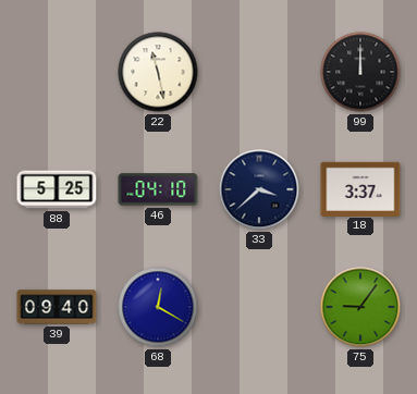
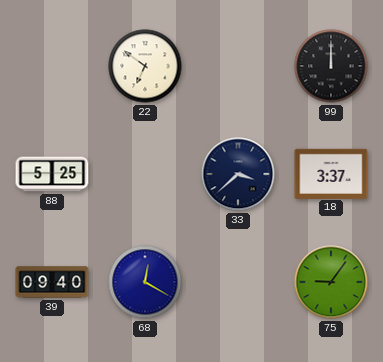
22: 11:28 -> 6:51
46: 04:10 -> none
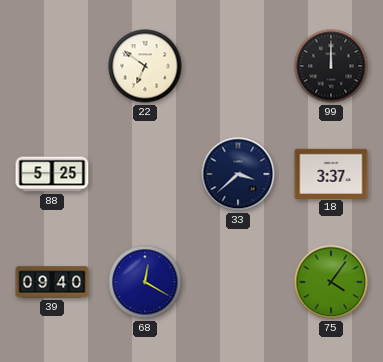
75: 9:06 -> 4:06
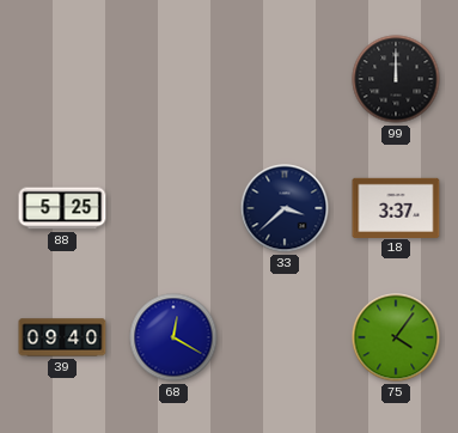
22: 6:51 -> none
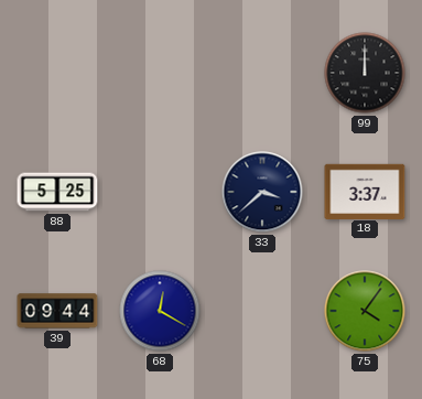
39: 09:40 -> 09:44
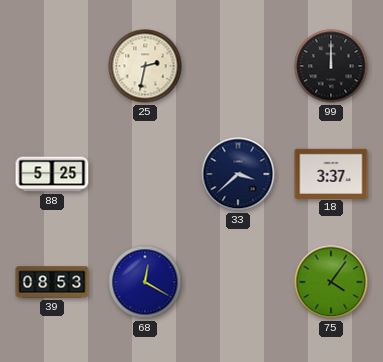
25: none -> 2:32
39: 09:44 -> 08:53
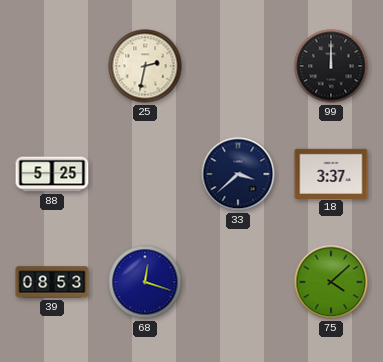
68: 12:20 -> 12:18
75: 4:06 -> 4:08
